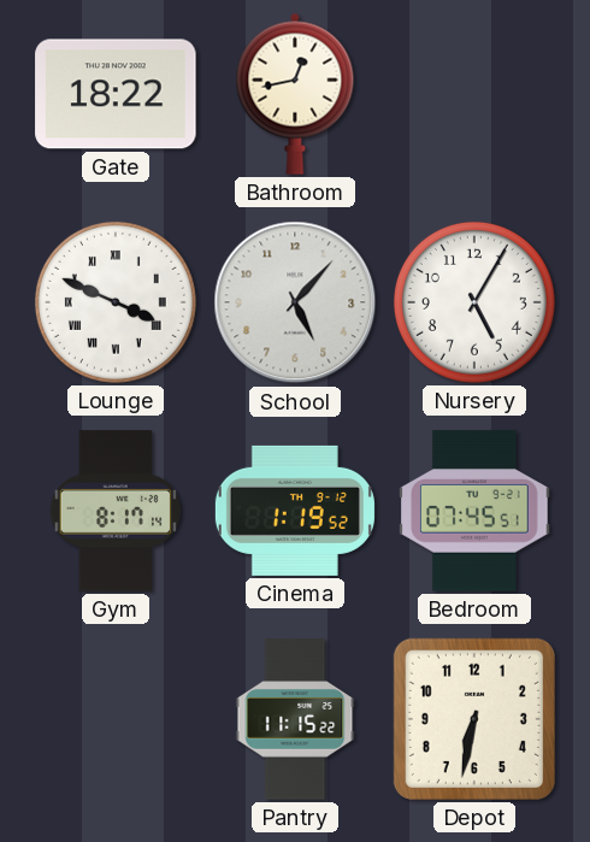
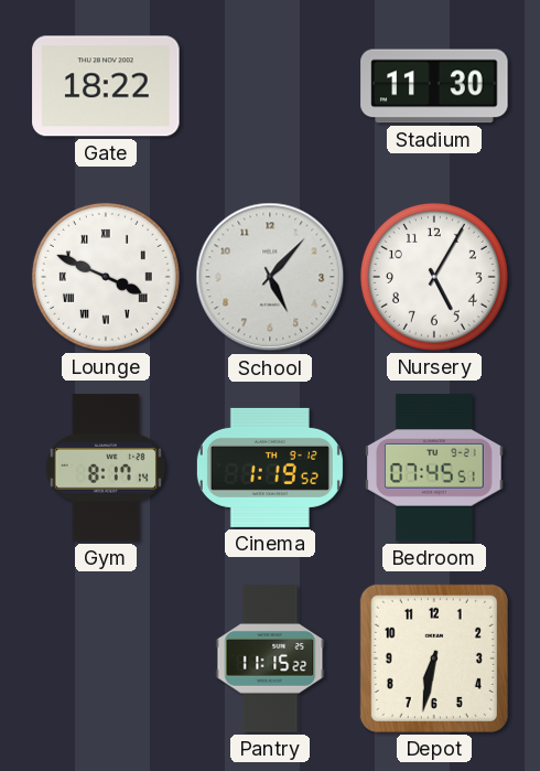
Bathroom: 12:43 -> none
Stadium: none -> 11:30
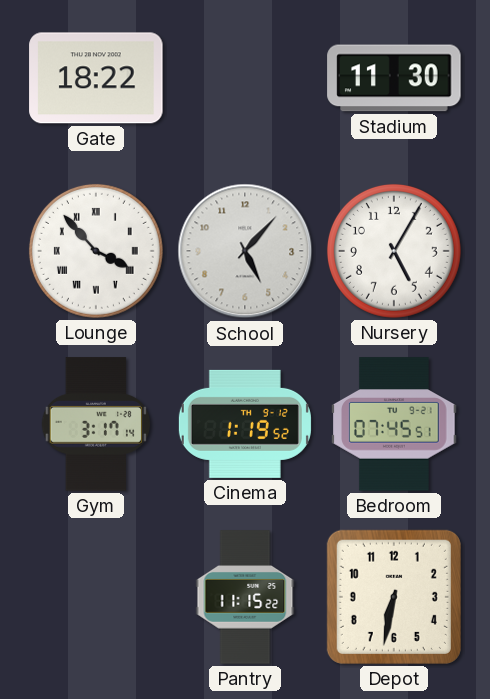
Lounge: 3:49 -> 3:53
Gym: 8:17 -> 3:17
